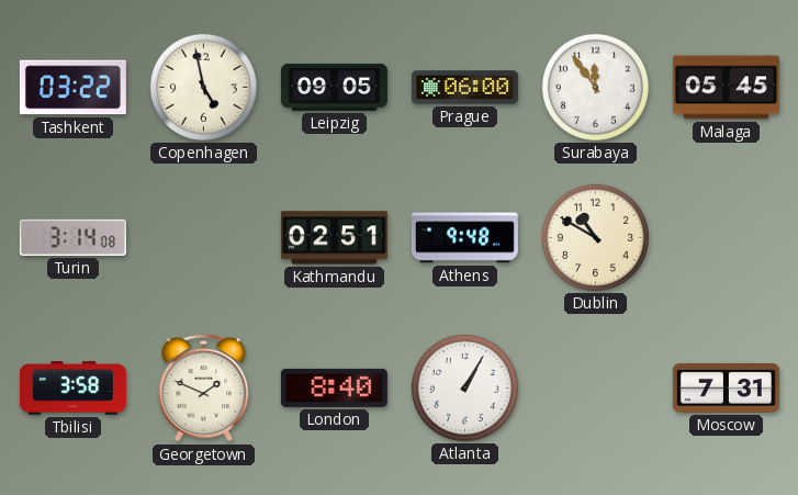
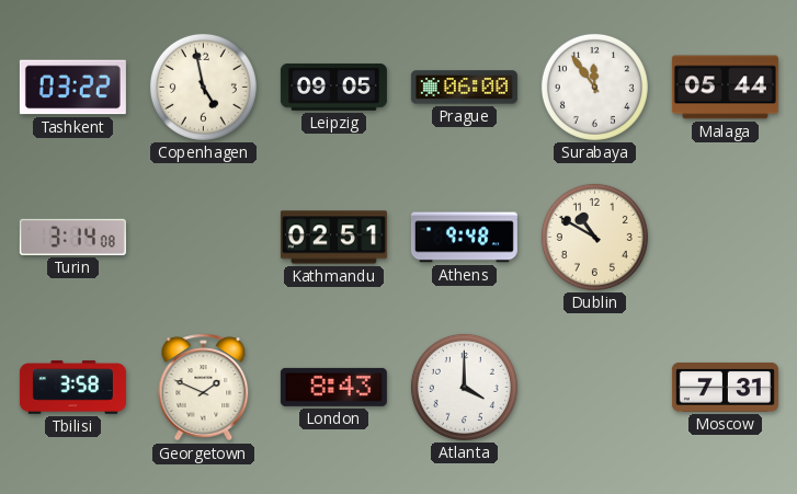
Malaga: 05:45 -> 05:44
London: 8:40 -> 8:43
Atlanta: 1:05 -> 4:00
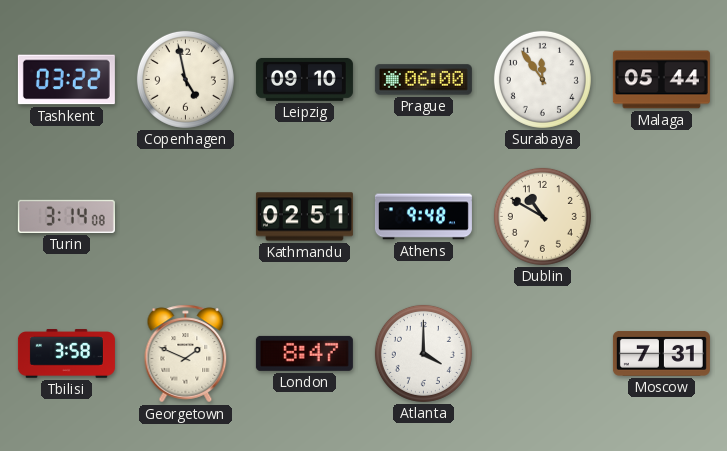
Leipzig: 09:05 -> 09:10
London: 8:43 -> 8:47
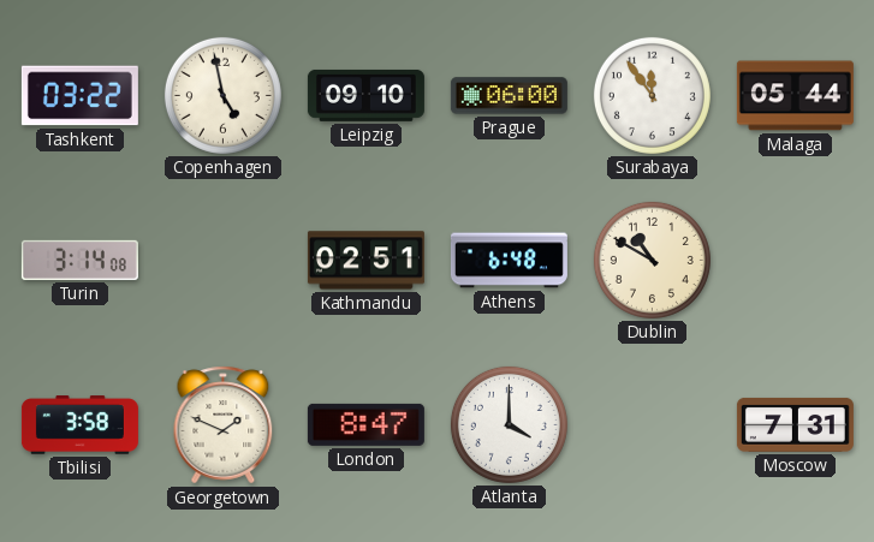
Athens: 9:48 -> 6:48
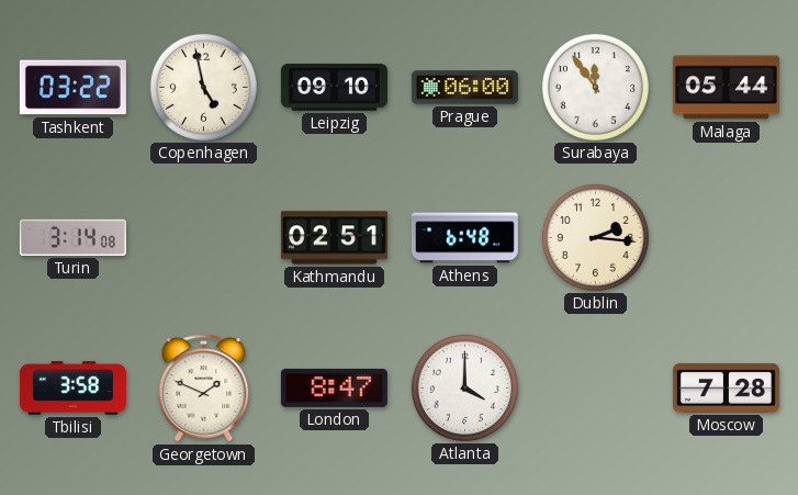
Dublin: 10:50 -> 2:16
Moscow: 7:31 -> 7:28
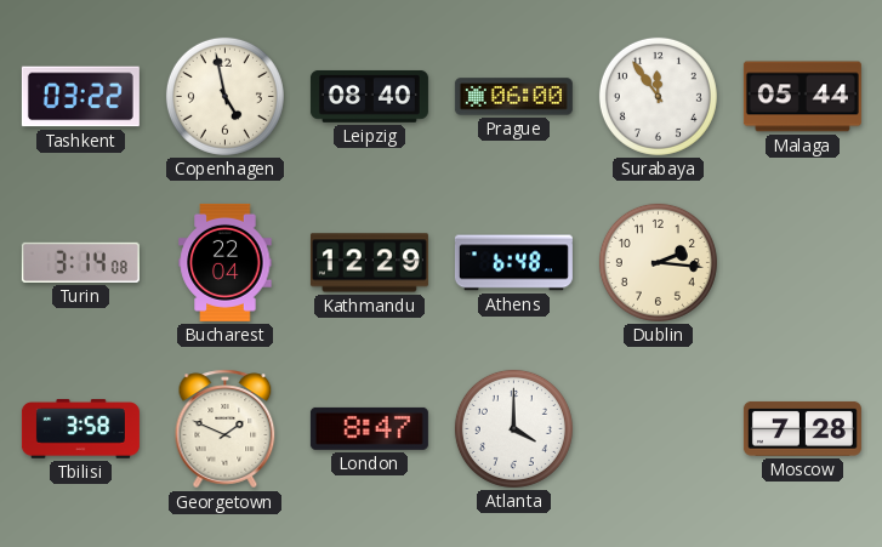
Leipzig: 09:10 -> 08:40
Bucharest: none -> 22:04
Kathmandu: 02:51 -> 12:29
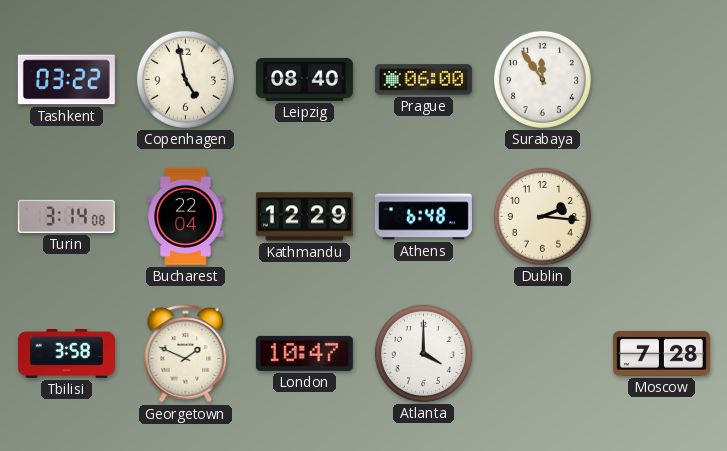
Malaga: 05:44 -> none
London: 8:47 -> 10:47
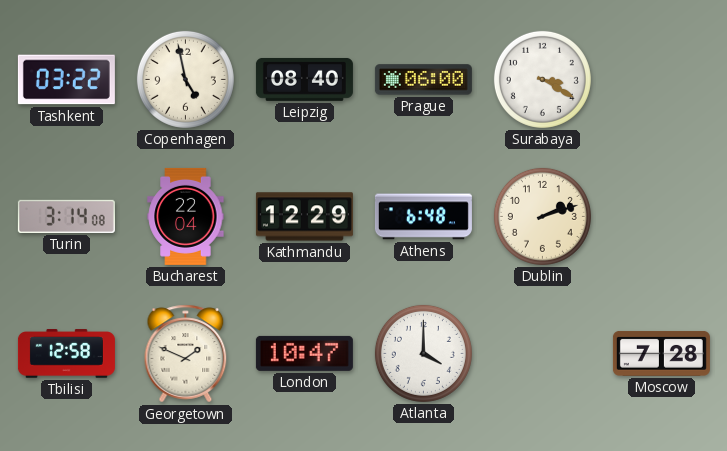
Surabaya: 11:54 -> 3:20
Dublin: 2:16 -> 2:12
Tbilisi: 3:58 -> 12:58
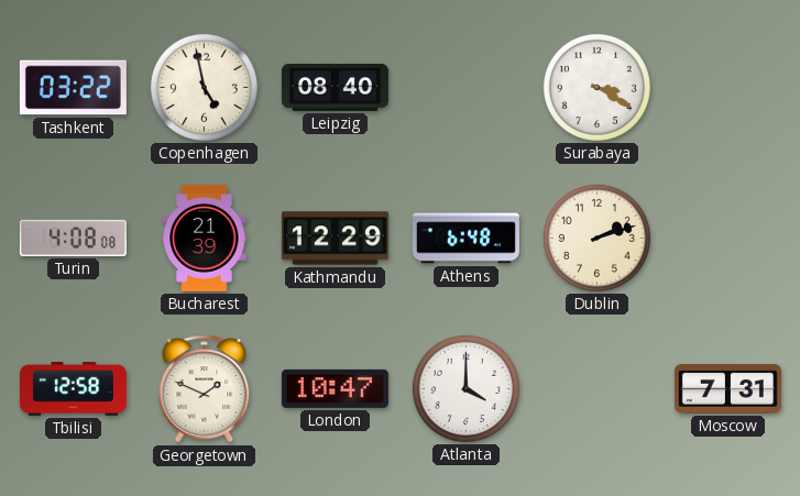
Prague: 06:00 -> none
Turin: 3:14 -> 4:08
Bucharest: 22:04 -> 21:39
Moscow: 7:28 -> 7:31
